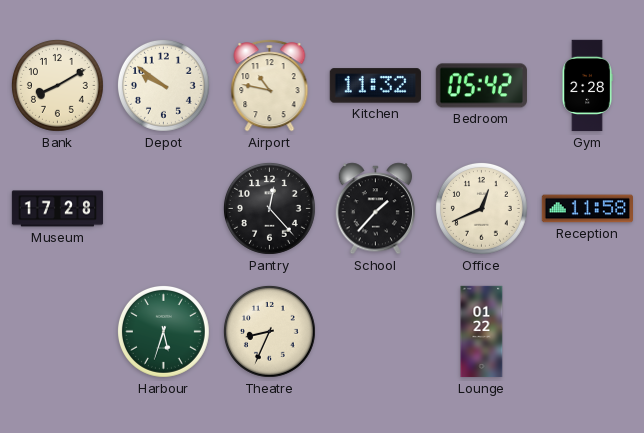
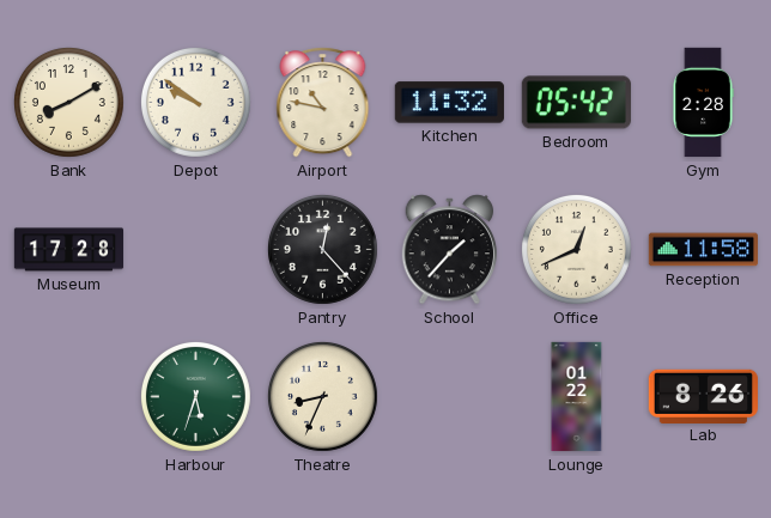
Lab: none -> 8:26
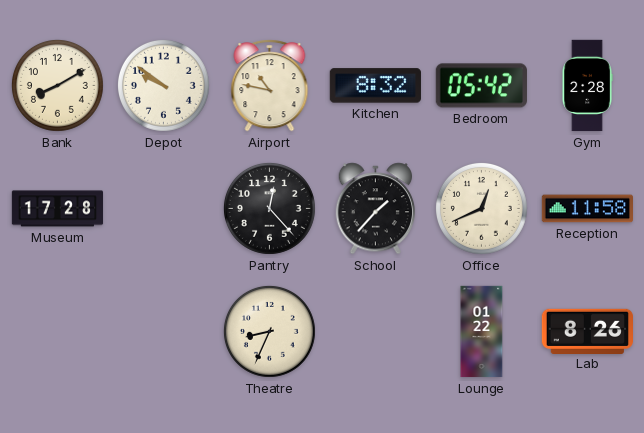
Kitchen: 11:32 -> 8:32
Harbour: 5:33 -> none
